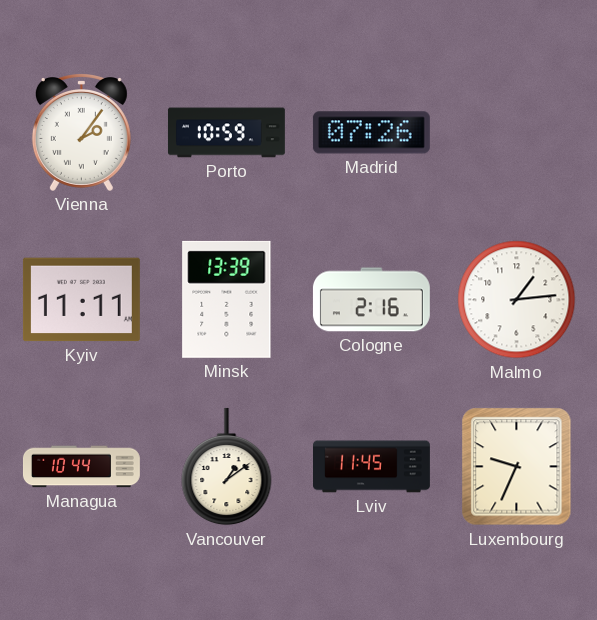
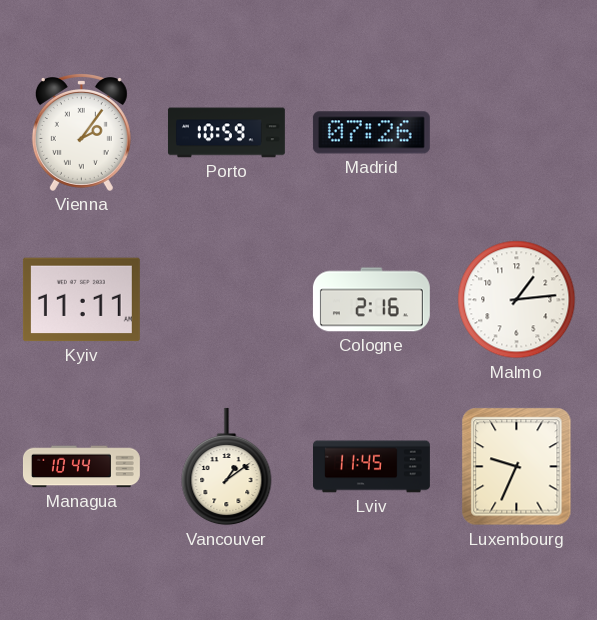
Minsk: 13:39 -> none
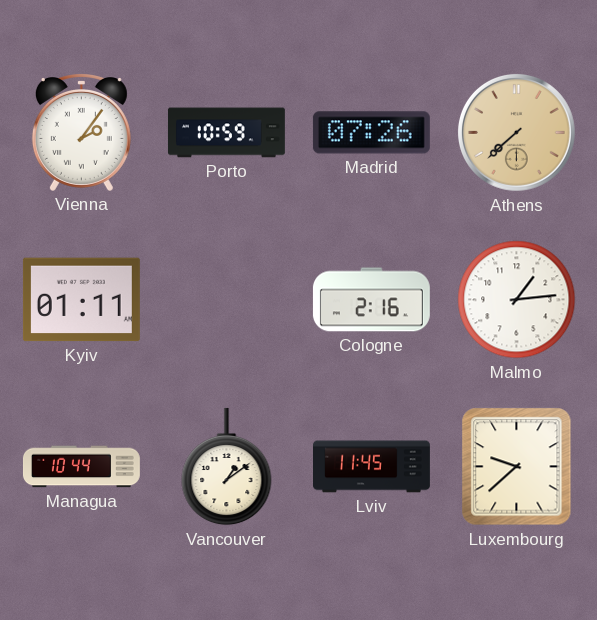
Athens: none -> 7:38
Kyiv: 11:11 -> 01:11
Luxembourg: 9:34 -> 9:38
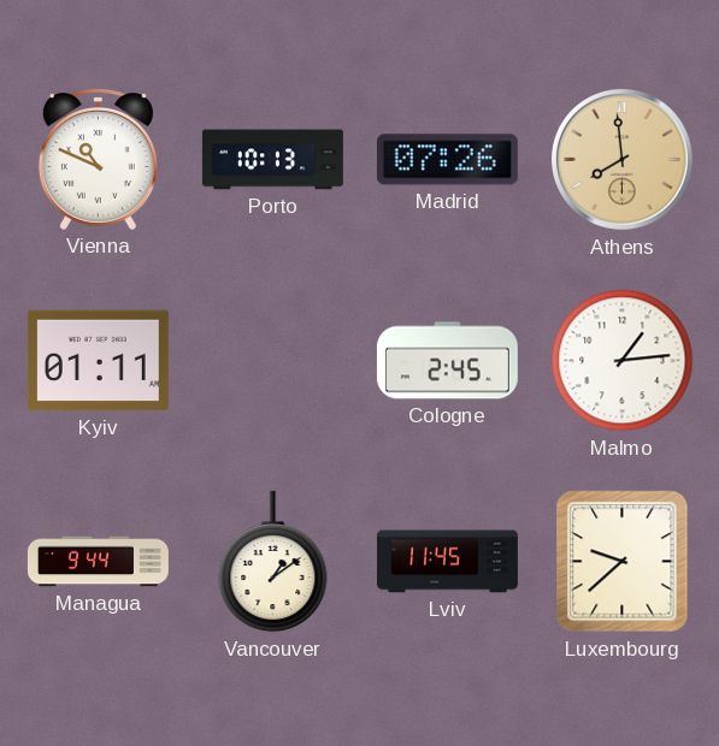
Vienna: 2:06 -> 10:49
Porto: 10:59 -> 10:13
Athens: 7:38 -> 7:59
Cologne: 2:16 -> 2:45
Managua: 10:44 -> 9:44
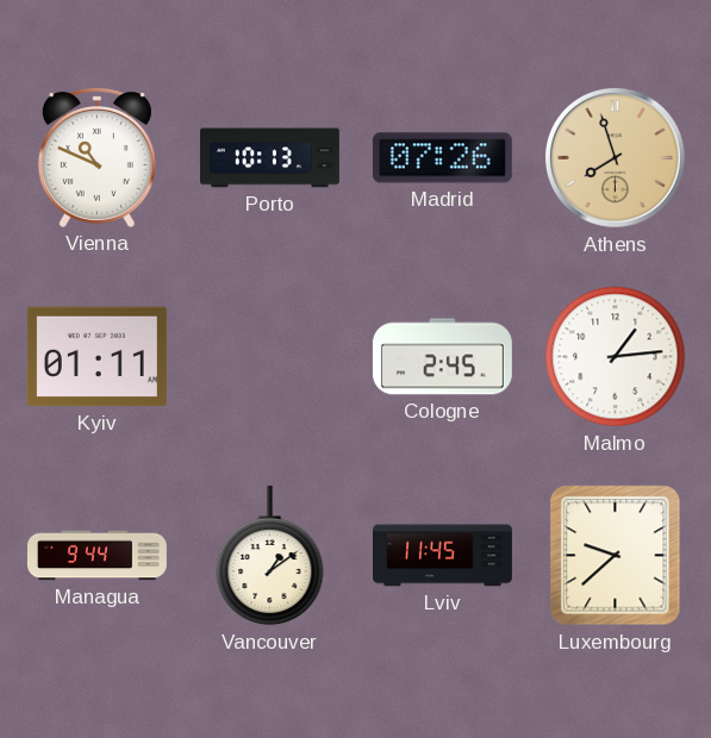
Athens: 7:59 -> 7:57
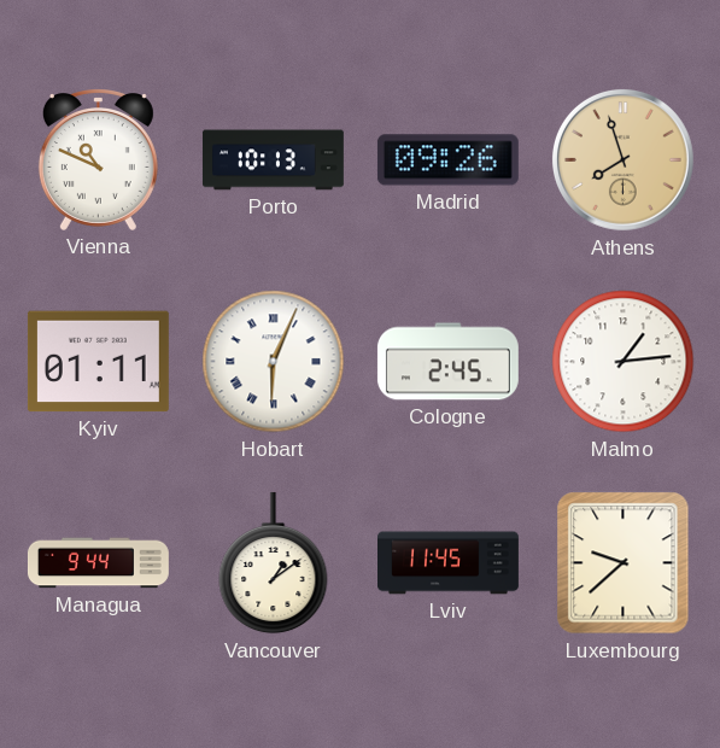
Madrid: 07:26 -> 09:26
Hobart: none -> 6:04
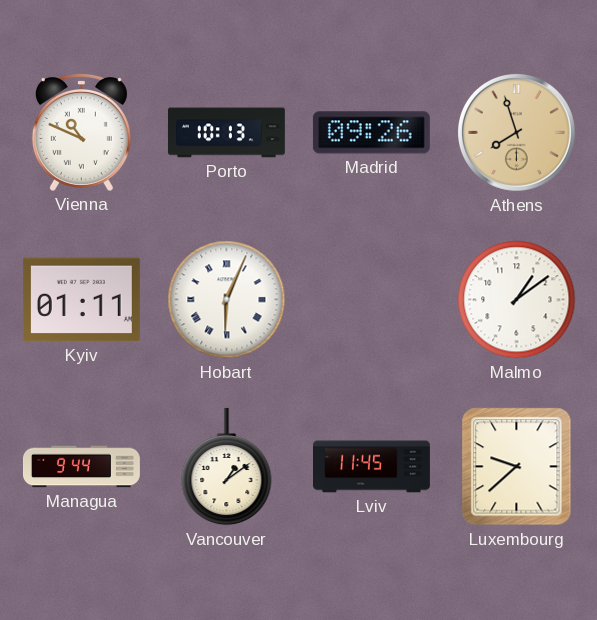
Cologne: 2:45 -> none
Malmo: 1:14 -> 1:09
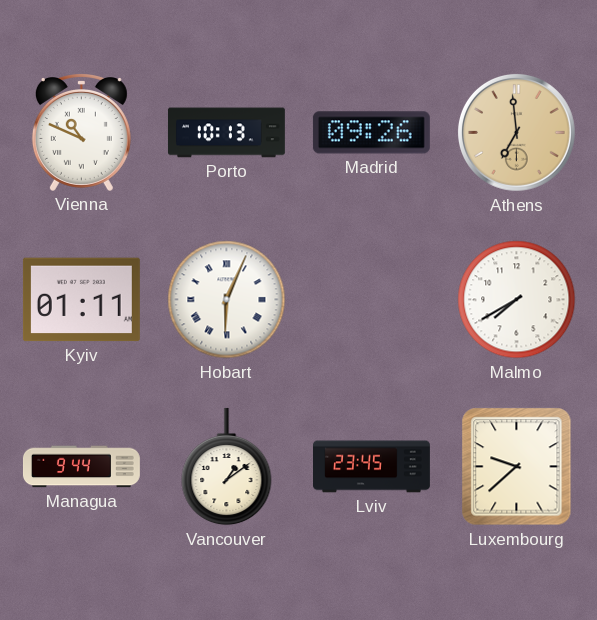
Athens: 7:57 -> 6:59
Malmo: 1:09 -> 7:40
Lviv: 11:45 -> 23:45
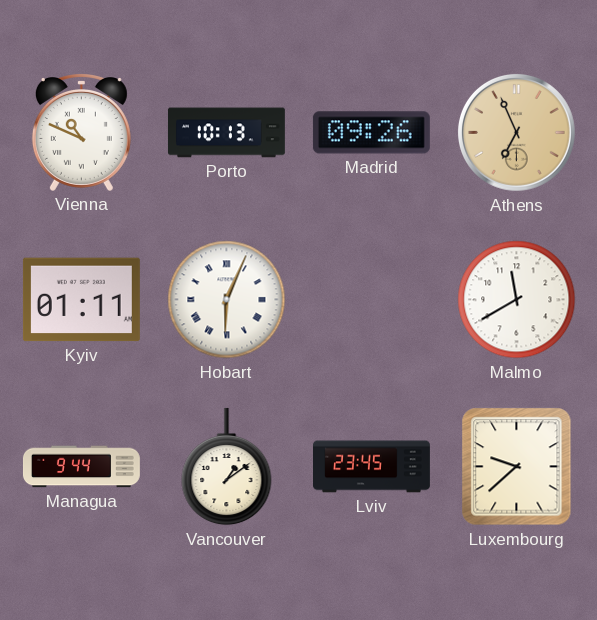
Athens: 6:59 -> 6:56
Malmo: 7:40 -> 11:40
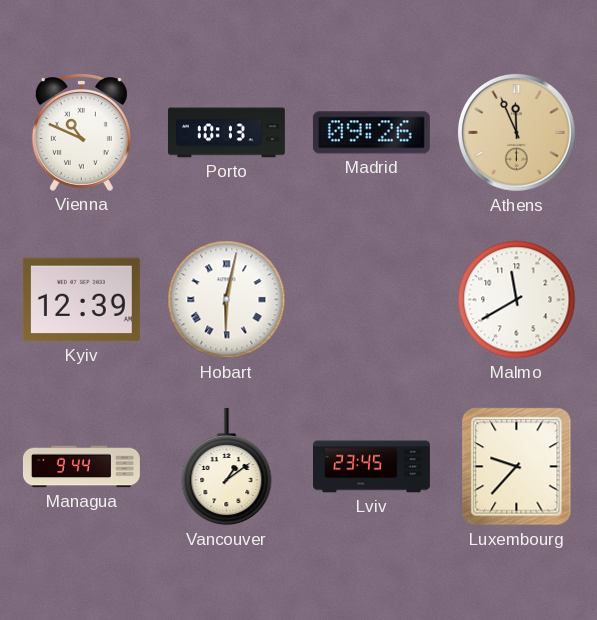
Athens: 6:56 -> 11:56
Kyiv: 01:11 -> 12:39
Hobart: 6:04 -> 6:02
Luxembourg: 9:38 -> 9:37
